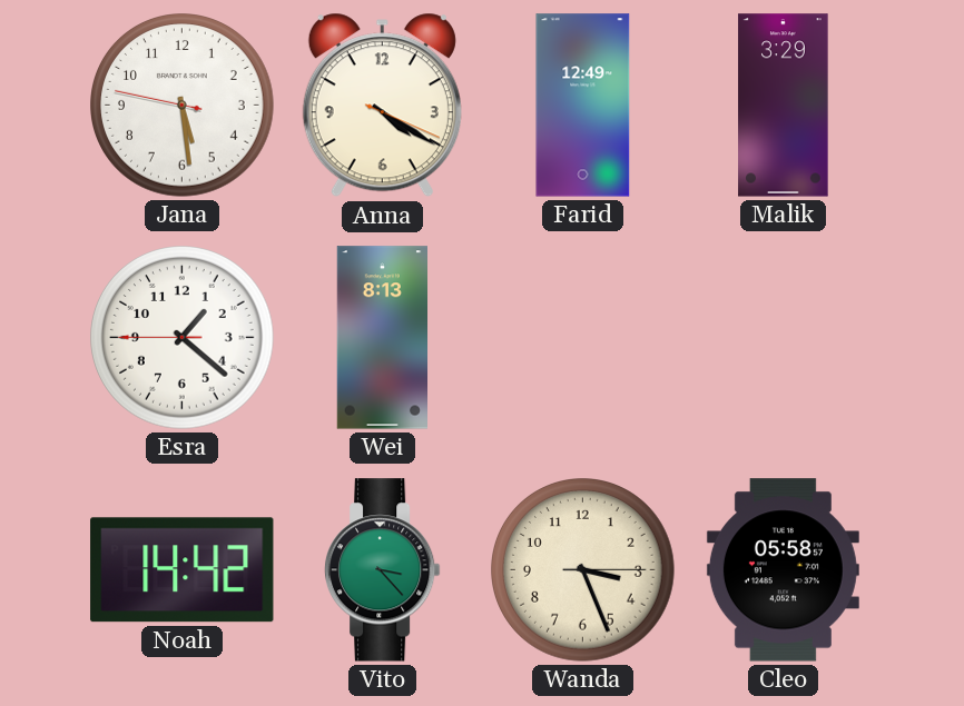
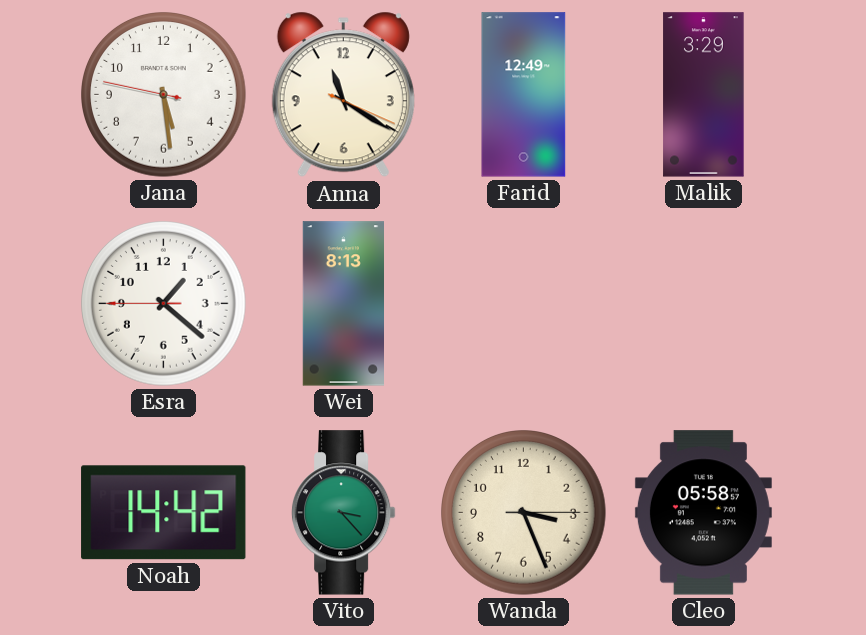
Anna: 4:20 -> 11:20
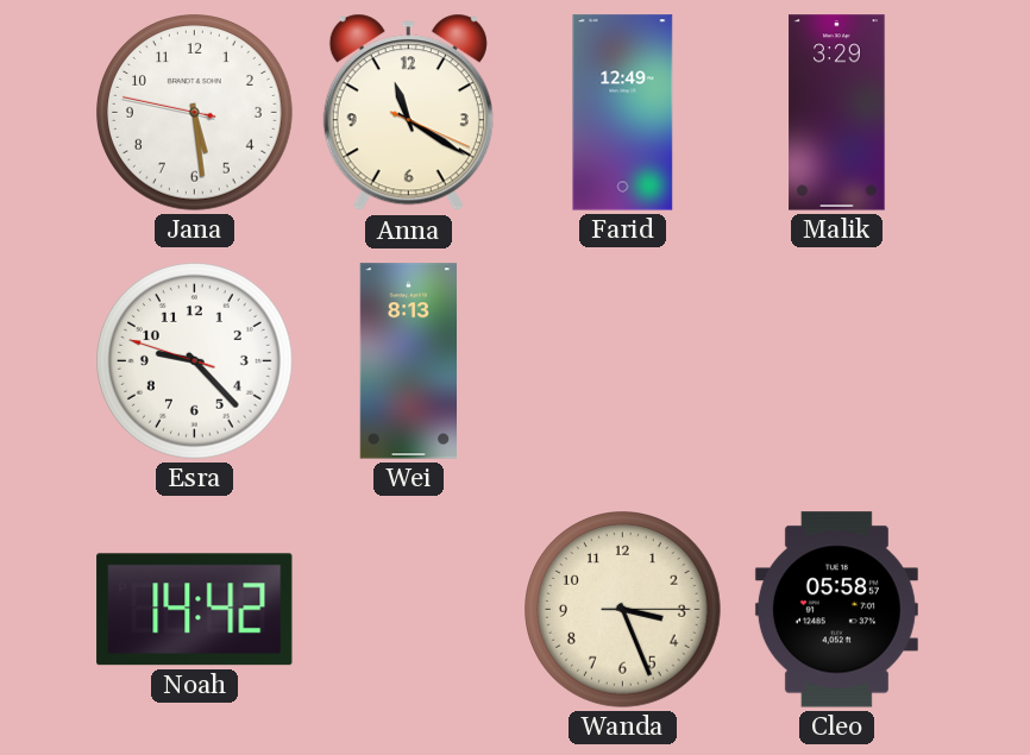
Esra: 1:21 -> 9:22
Vito: 3:23 -> none
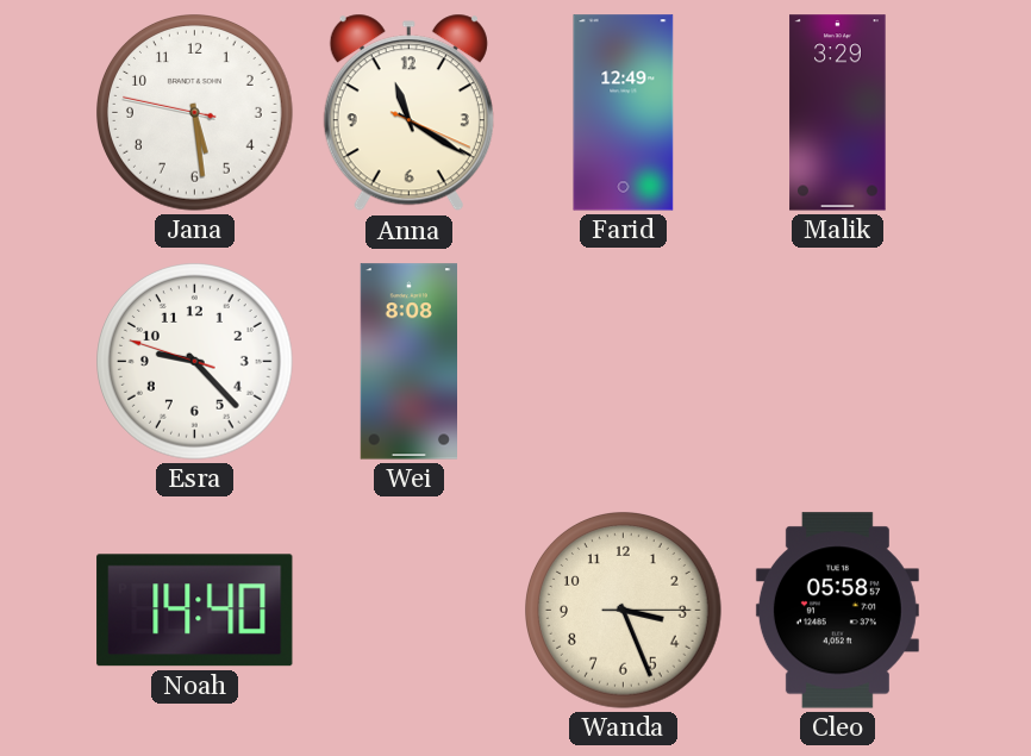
Wei: 8:13 -> 8:08
Noah: 14:42 -> 14:40
